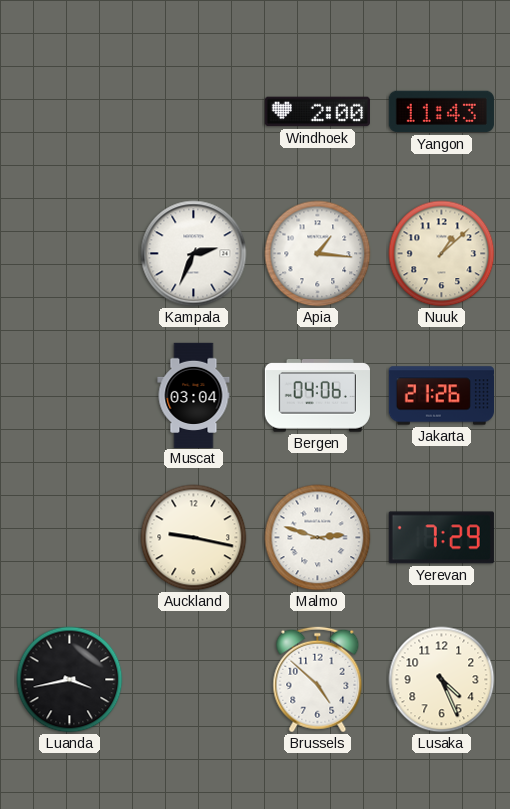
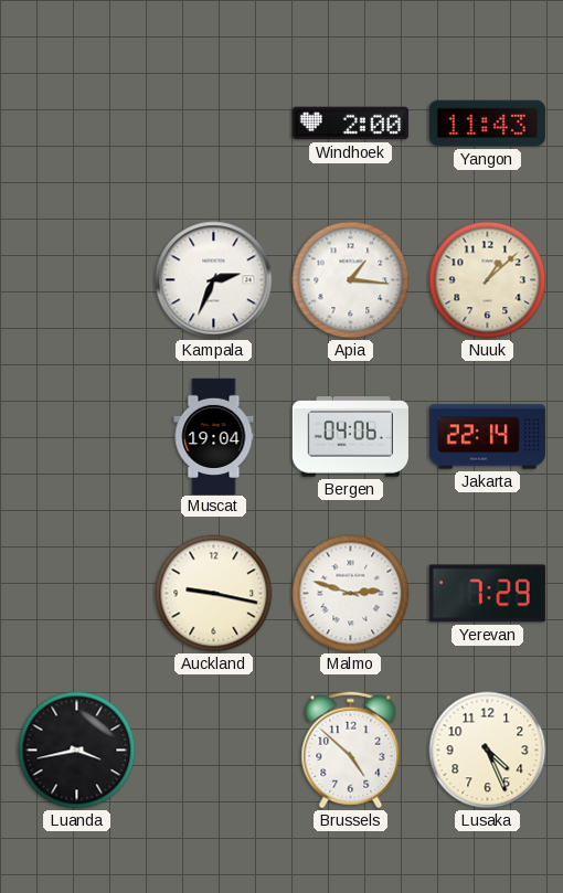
Muscat: 03:04 -> 19:04
Jakarta: 21:26 -> 22:14
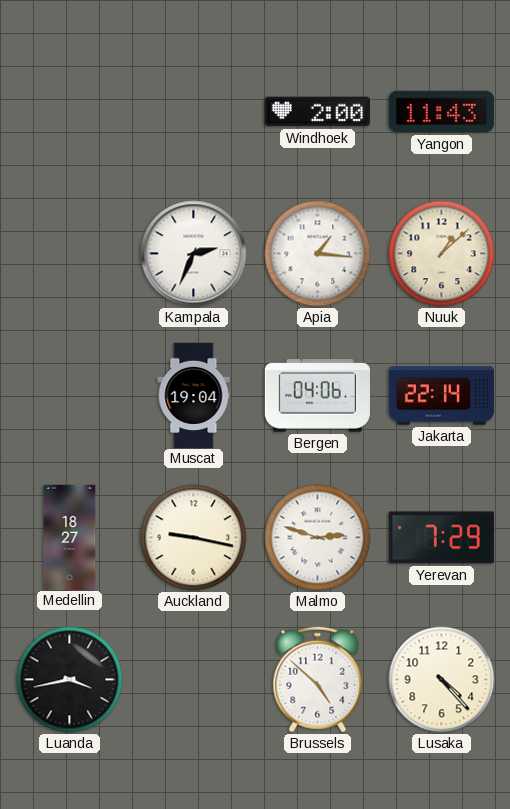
Medellin: none -> 18:27
Lusaka: 4:26 -> 4:23
